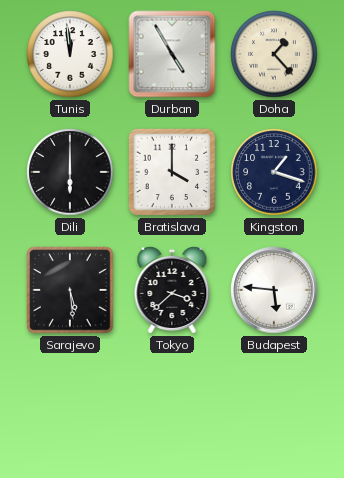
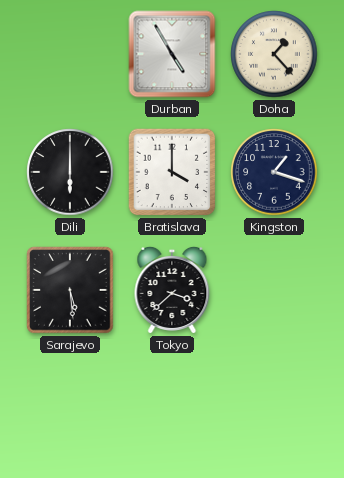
Tunis: 11:59 -> none
Budapest: 5:46 -> none
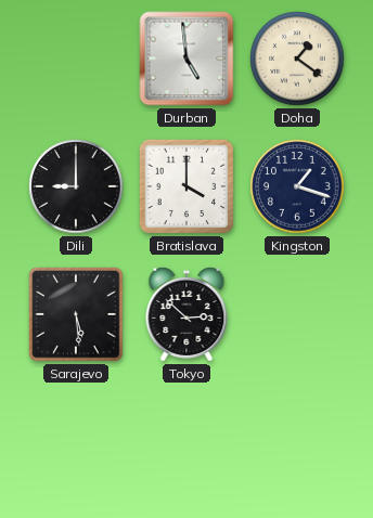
Durban: 4:55 -> 4:59
Doha: 1:23 -> 1:21
Dili: 6:00 -> 9:00
Tokyo: 3:38 -> 2:52
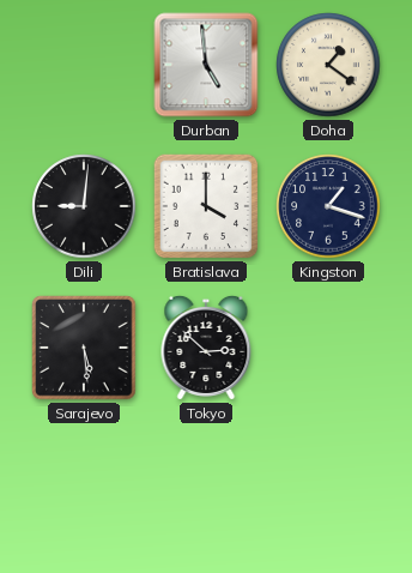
Dili: 9:00 -> 9:01
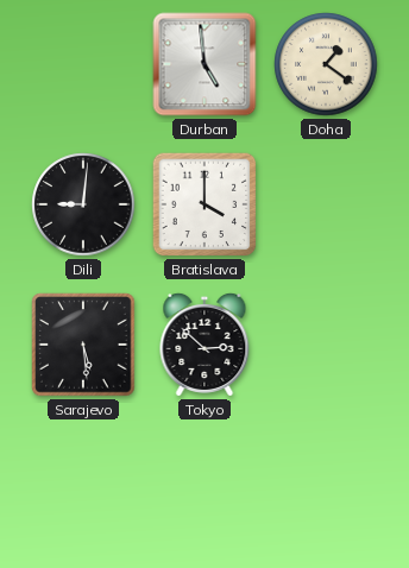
Kingston: 1:18 -> none
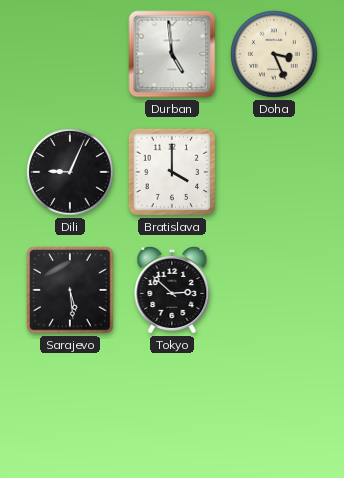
Doha: 1:21 -> 3:26
Dili: 9:01 -> 9:04
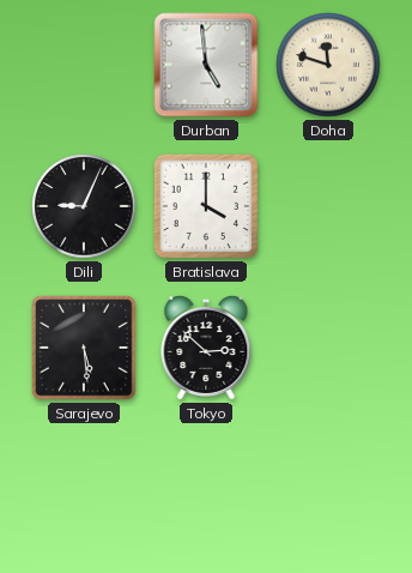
Doha: 3:26 -> 11:48
